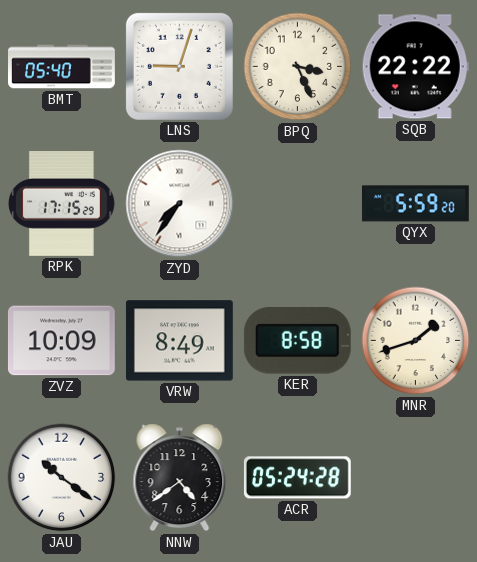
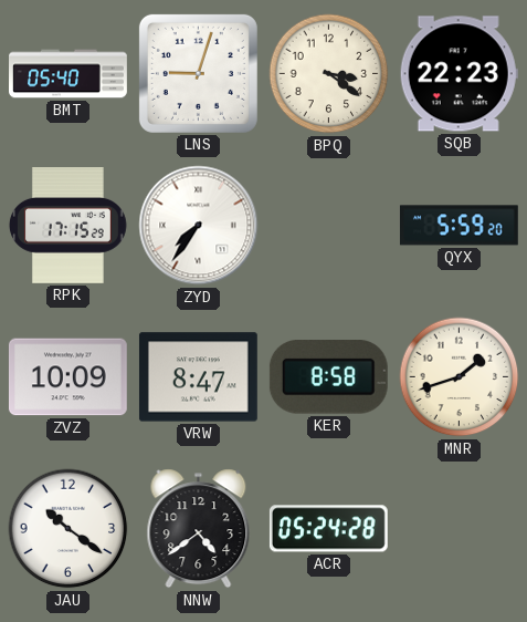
BPQ: 3:26 -> 3:21
SQB: 22:22 -> 22:23
VRW: 8:49 -> 8:47
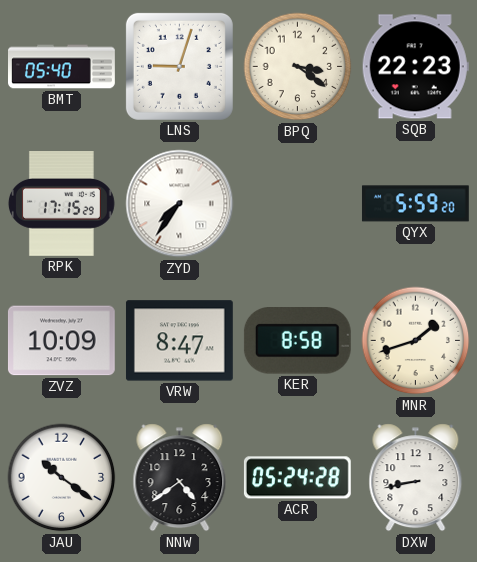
DXW: none -> 8:43
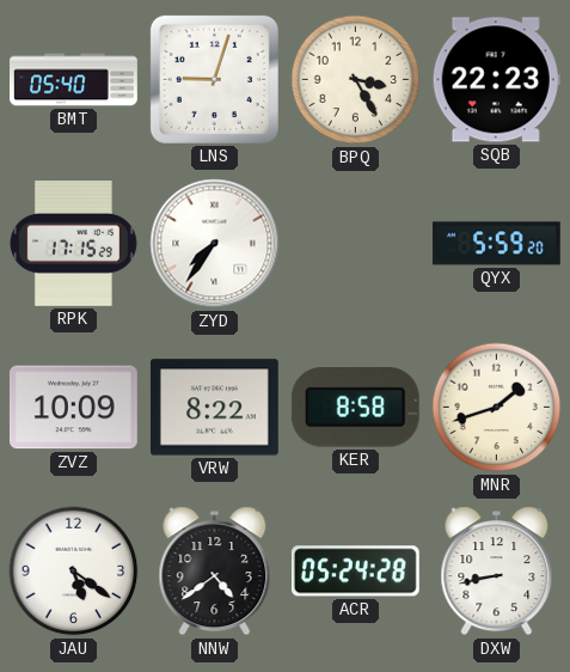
BPQ: 3:21 -> 3:25
VRW: 8:47 -> 8:22
JAU: 10:21 -> 5:21
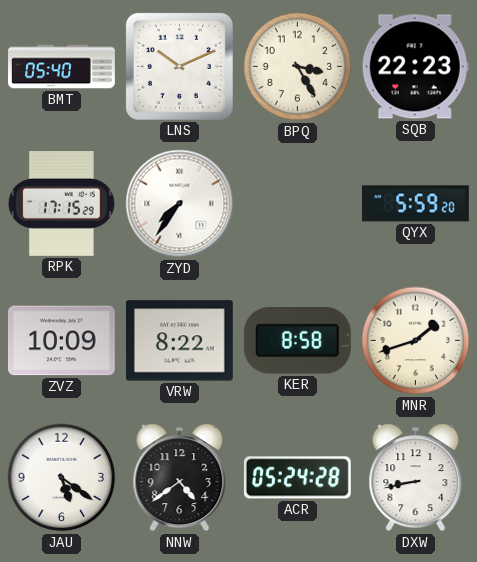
LNS: 9:03 -> 10:11
